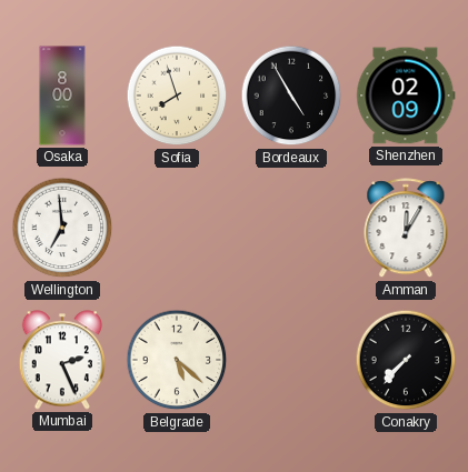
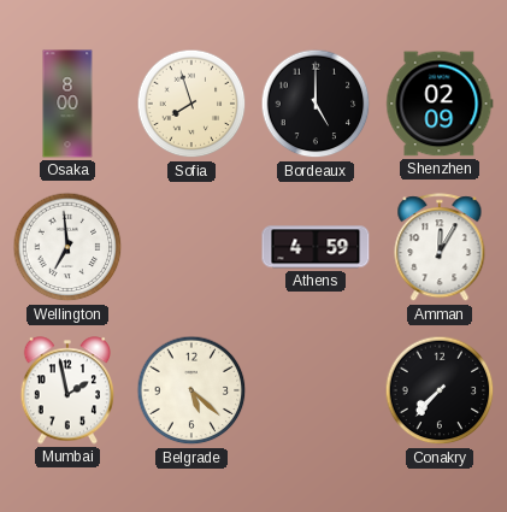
Bordeaux: 4:55 -> 5:00
Athens: none -> 4:59
Mumbai: 2:26 -> 1:58
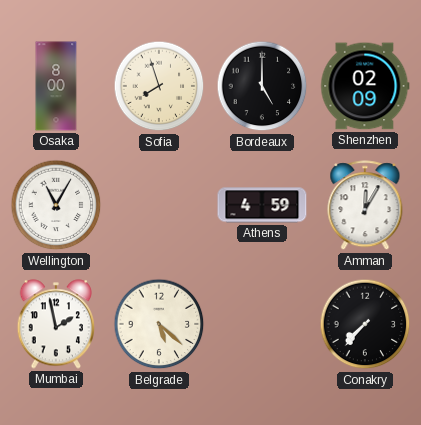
Wellington: 6:59 -> 11:05
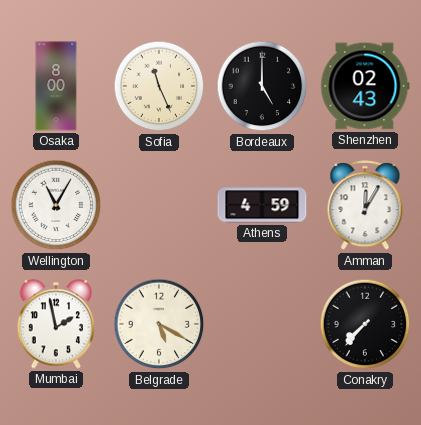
Sofia: 7:57 -> 11:26
Shenzhen: 02:09 -> 02:43
Belgrade: 5:22 -> 5:20
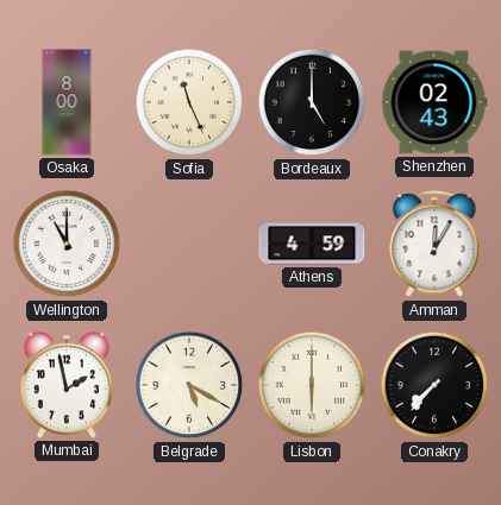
Wellington: 11:05 -> 11:00
Lisbon: none -> 6:00
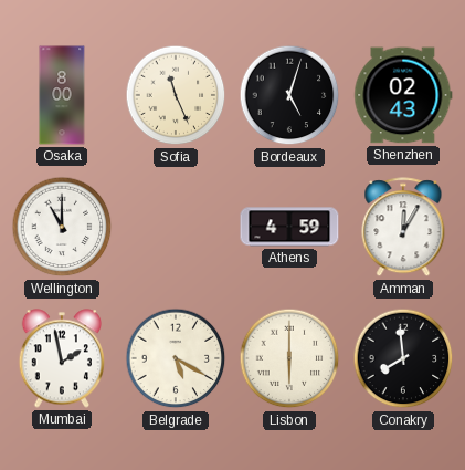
Bordeaux: 5:00 -> 5:03
Conakry: 7:37 -> 7:59
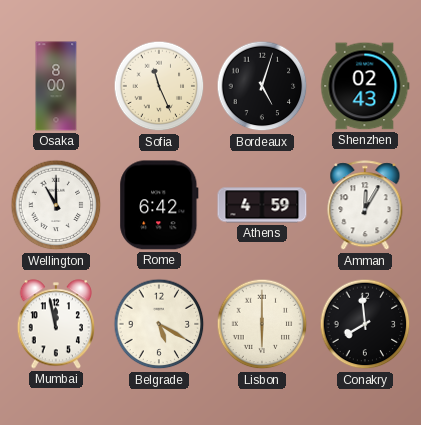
Rome: none -> 6:42
Mumbai: 1:58 -> 11:58
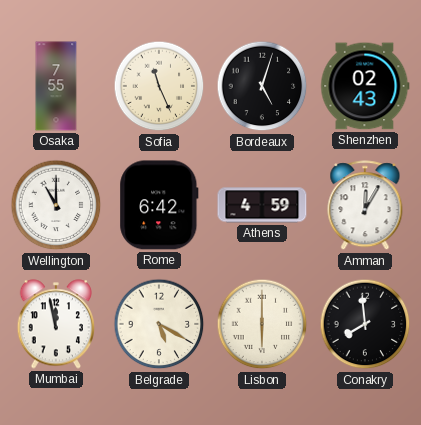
Osaka: 8:00 -> 7:55
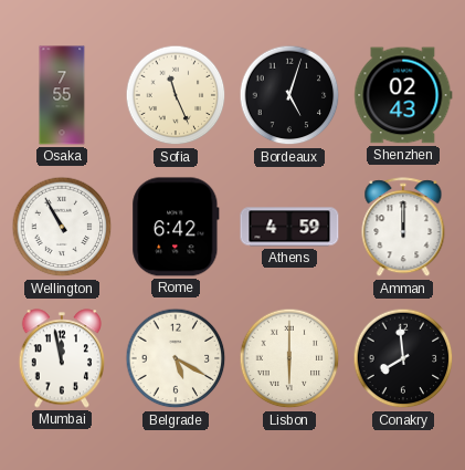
Wellington: 11:00 -> 10:55
Amman: 12:05 -> 12:00
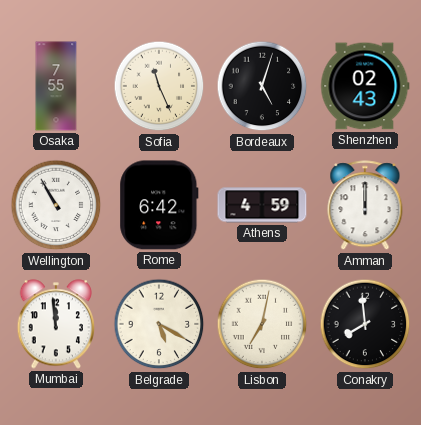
Mumbai: 11:58 -> 11:59
Lisbon: 6:00 -> 7:02
